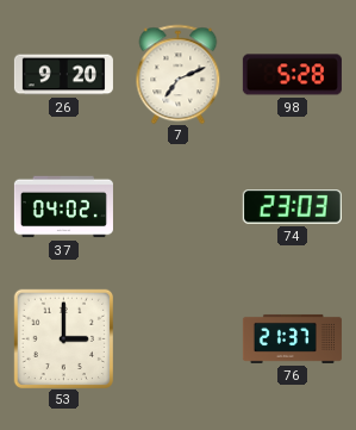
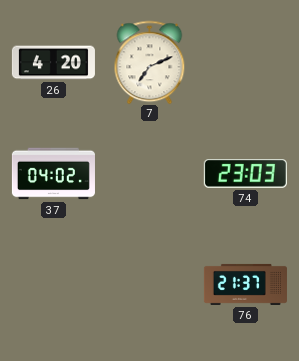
26: 9:20 -> 4:20
98: 5:28 -> none
53: 3:00 -> none
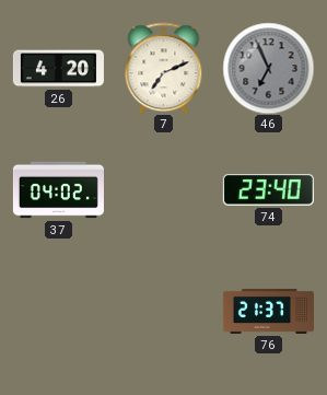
46: none -> 6:56
74: 23:03 -> 23:40
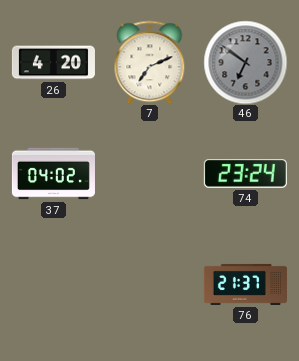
46: 6:56 -> 6:51
74: 23:40 -> 23:24
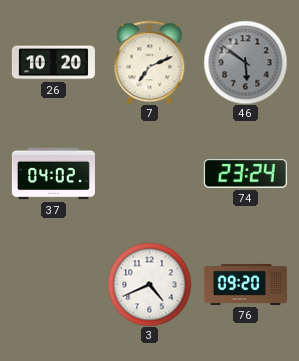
26: 4:20 -> 10:20
46: 6:51 -> 5:51
3: none -> 4:41
76: 21:37 -> 09:20
